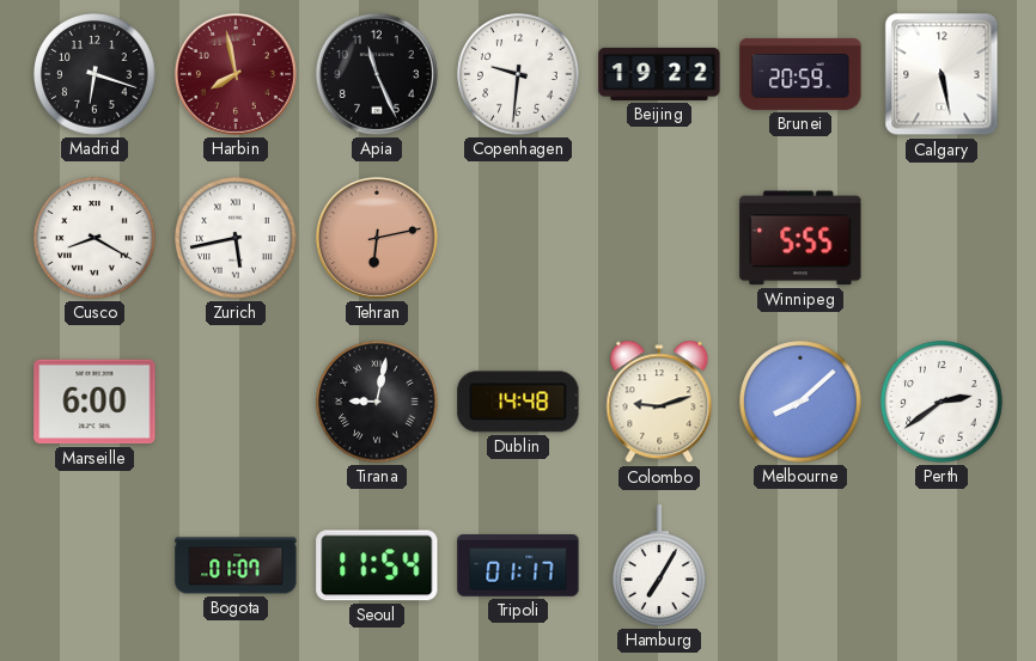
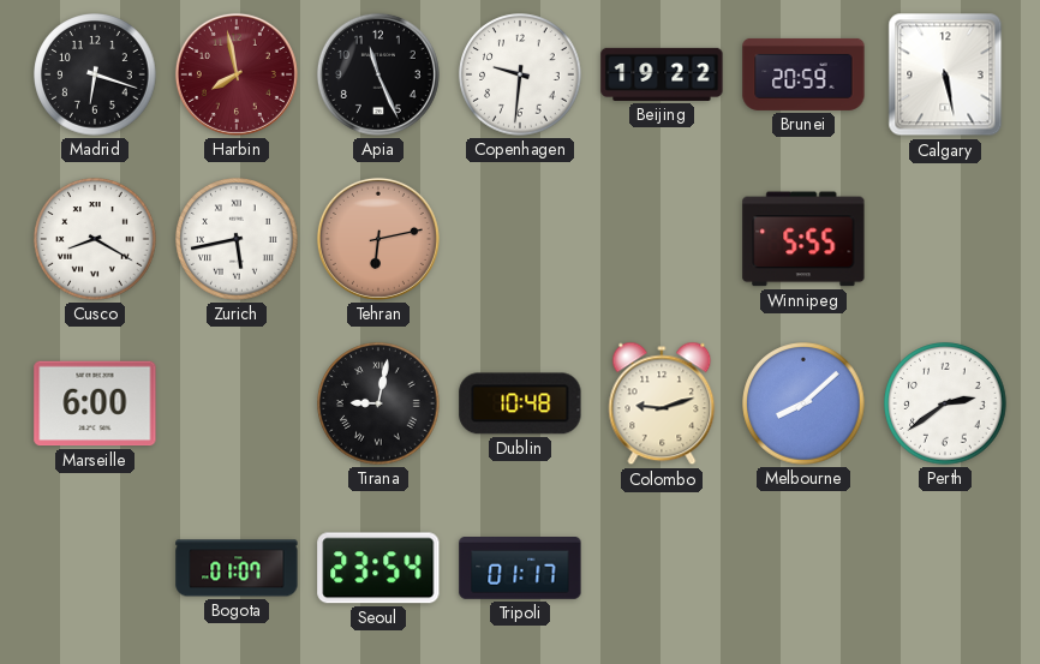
Dublin: 14:48 -> 10:48
Seoul: 11:54 -> 23:54
Hamburg: 7:05 -> none
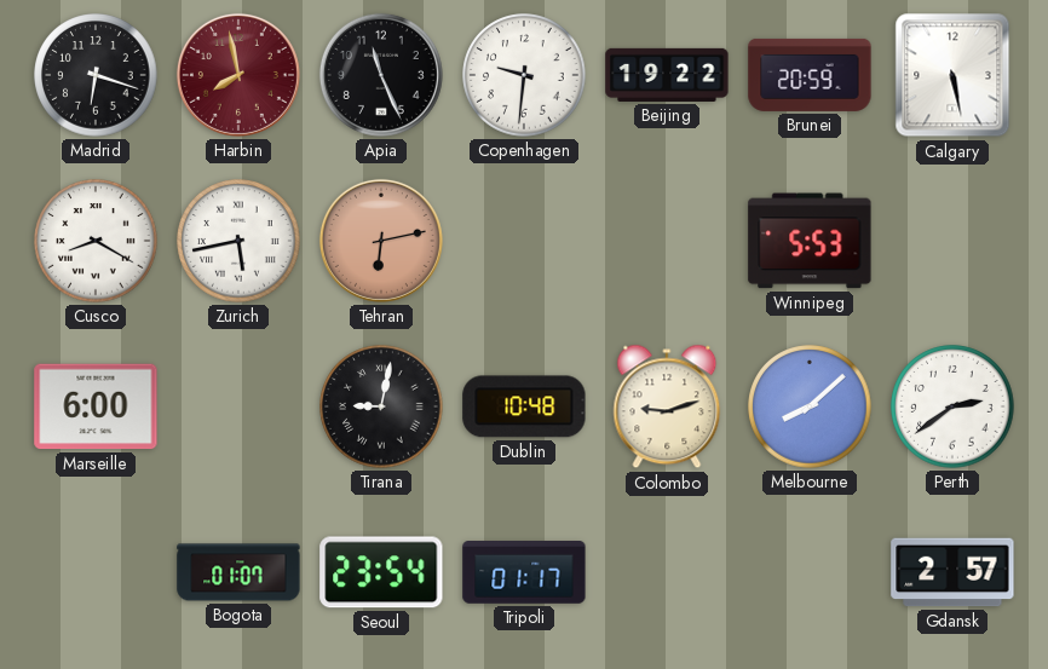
Winnipeg: 5:55 -> 5:53
Gdansk: none -> 2:57
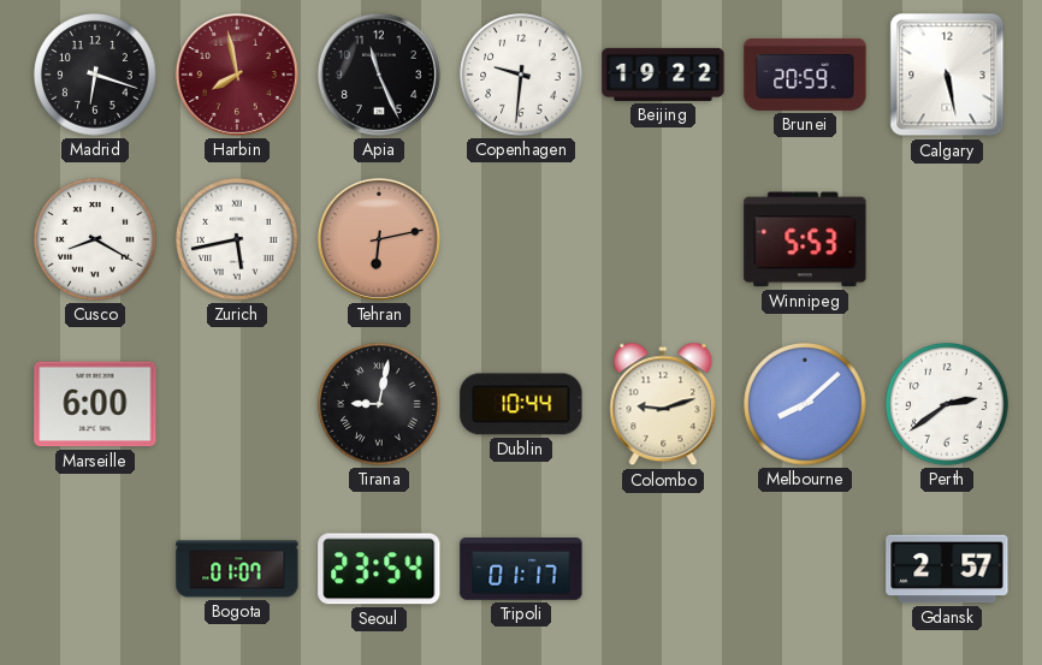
Dublin: 10:48 -> 10:44
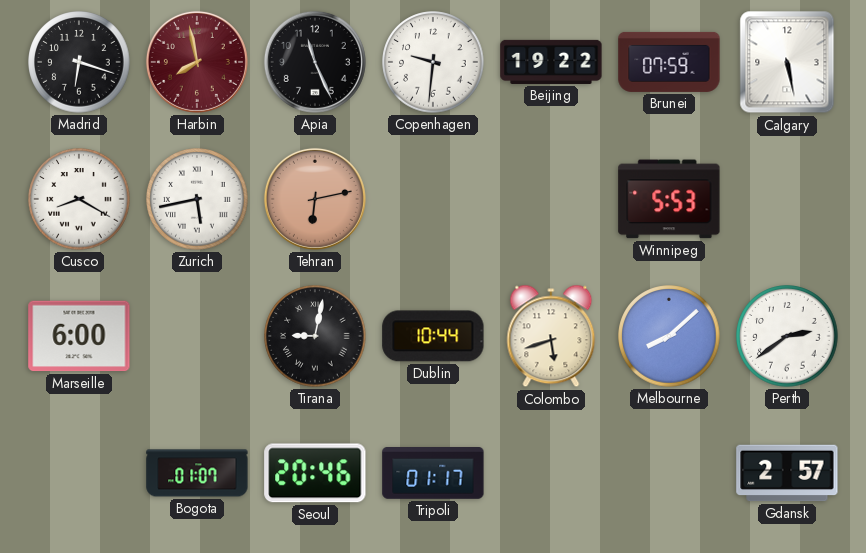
Brunei: 20:59 -> 07:59
Colombo: 9:12 -> 5:42
Seoul: 23:54 -> 20:46
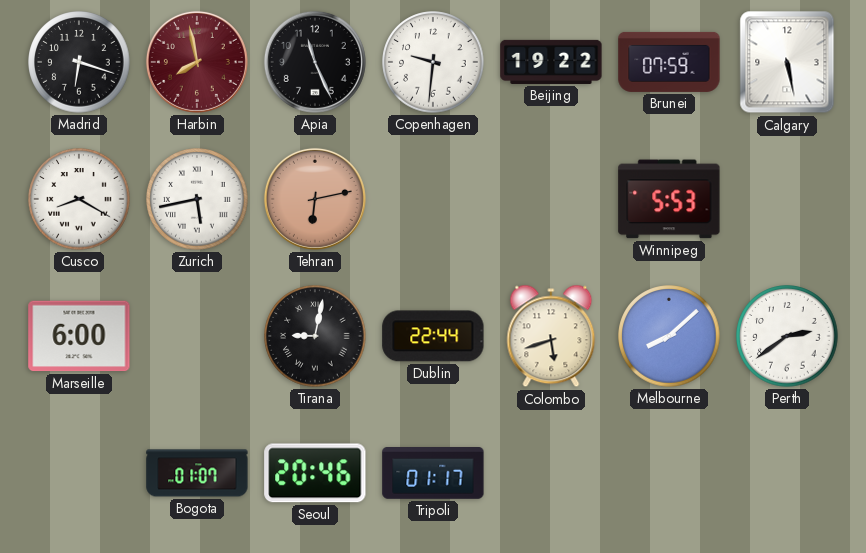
Dublin: 10:44 -> 22:44
Gdansk: 2:57 -> none
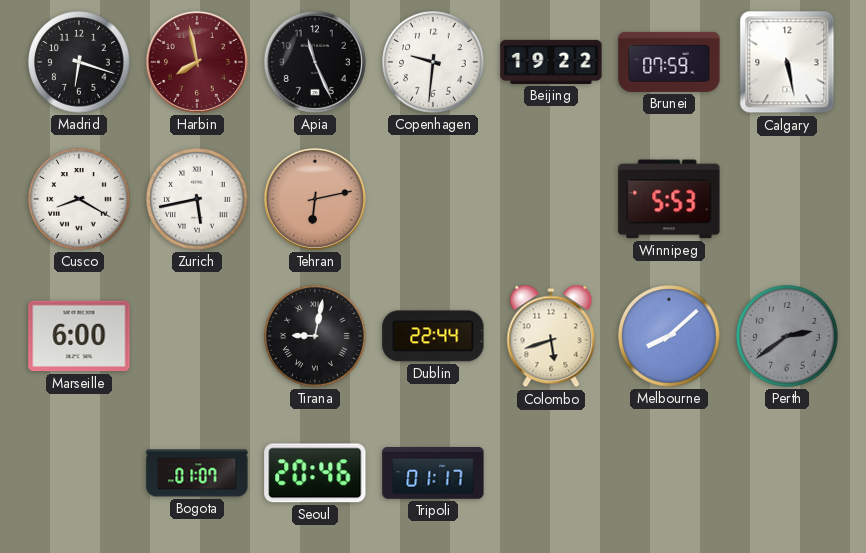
Perth dial: white -> grey
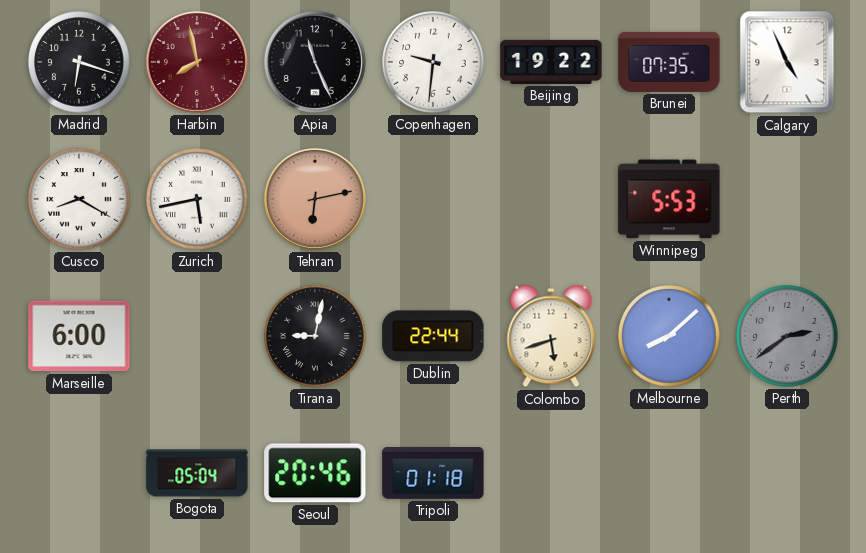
Brunei: 07:59 -> 07:35
Calgary: 5:28 -> 4:56
Bogota: 01:07 -> 05:04
Tripoli: 01:17 -> 01:18
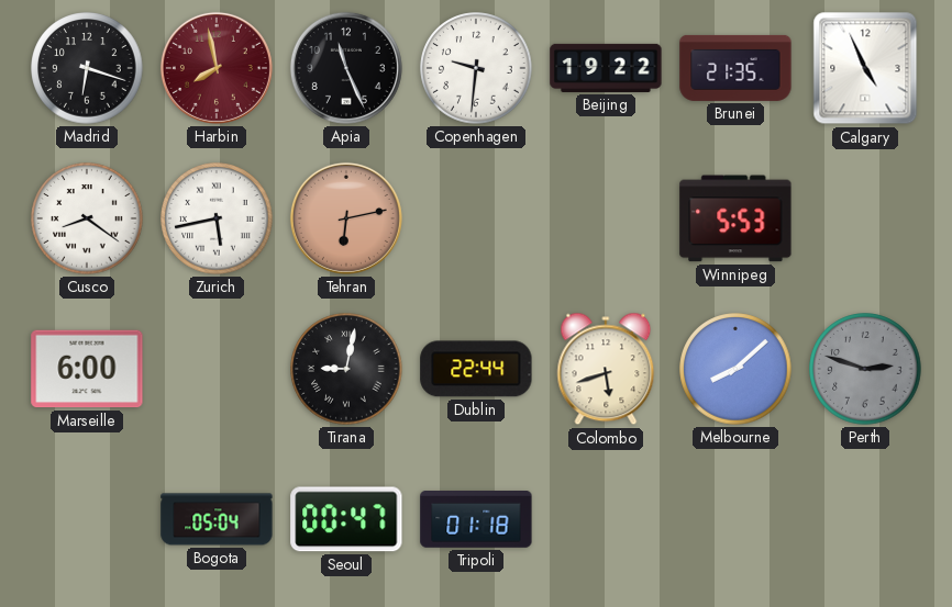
Brunei: 07:35 -> 21:35
Cusco: 8:20 -> 8:21
Perth: 2:39 -> 2:48
Seoul: 20:46 -> 00:47
